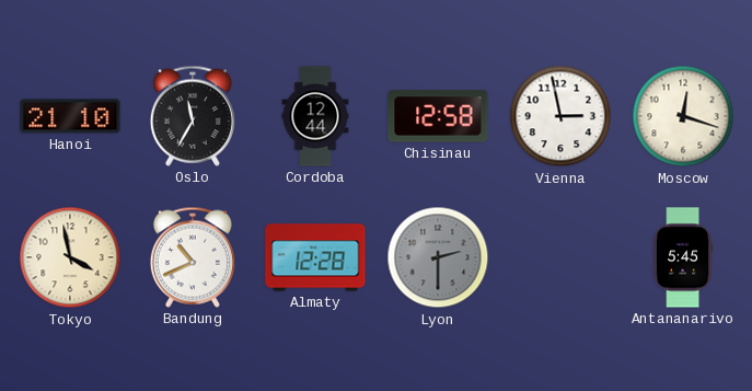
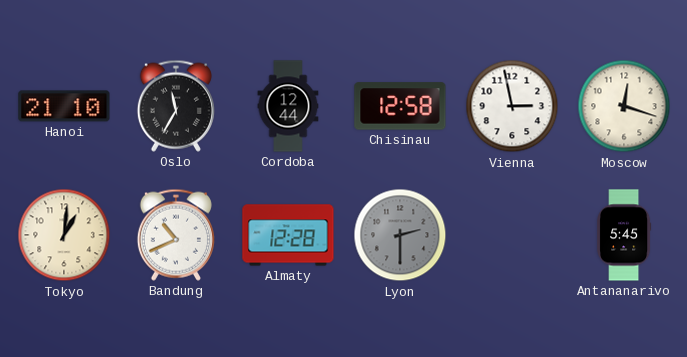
Tokyo: 3:58 -> 1:01
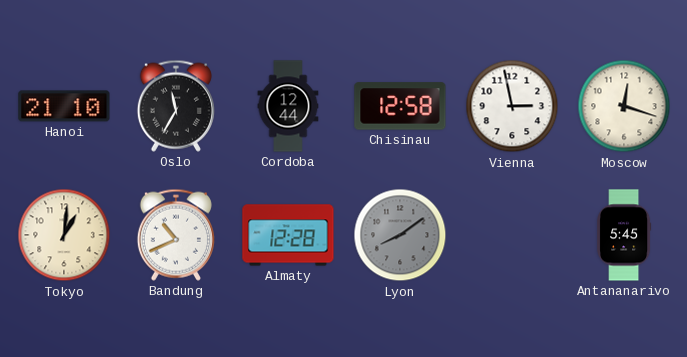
Lyon: 2:30 -> 8:09
